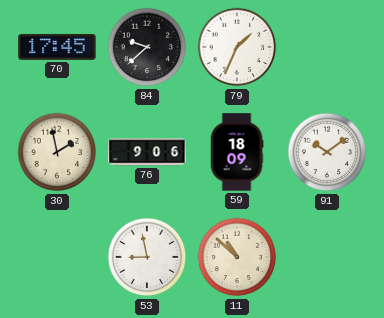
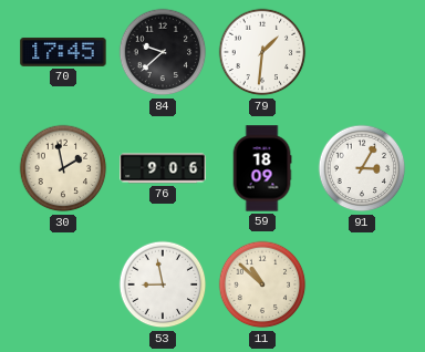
79: 1:34 -> 1:31
91: 10:09 -> 3:05
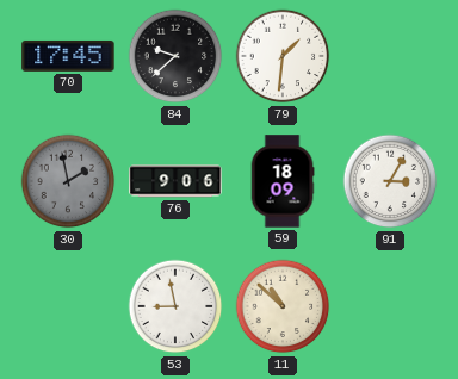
30 dial: cream -> grey
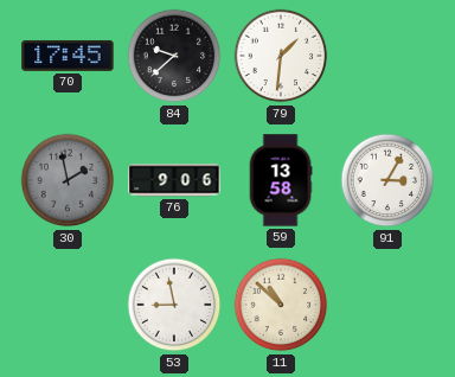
59: 18:09 -> 13:58
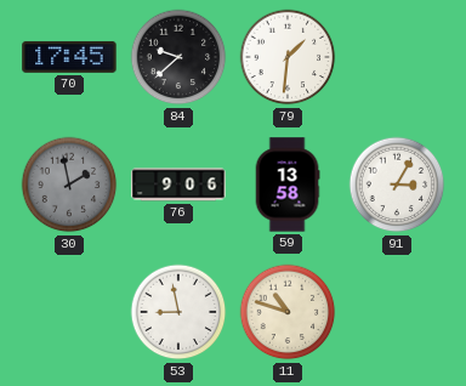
11: 10:52 -> 10:48
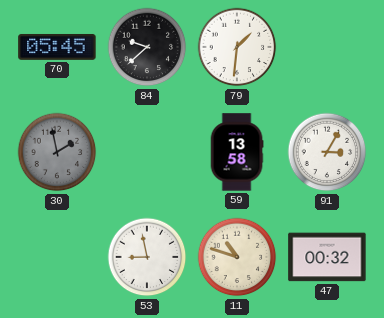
70: 17:45 -> 05:45
76: 9:06 -> none
47: none -> 00:32
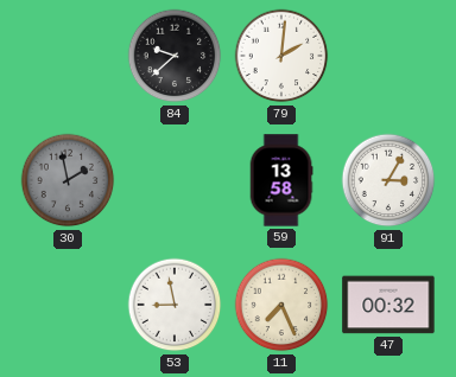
70: 05:45 -> none
79: 1:31 -> 2:01
11: 10:48 -> 7:26
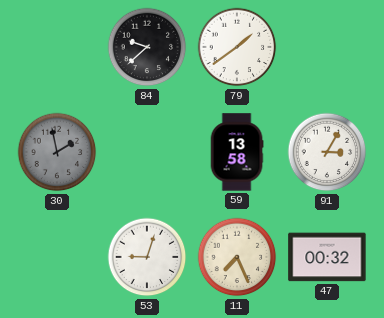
79: 2:01 -> 1:39
53: 8:58 -> 9:03
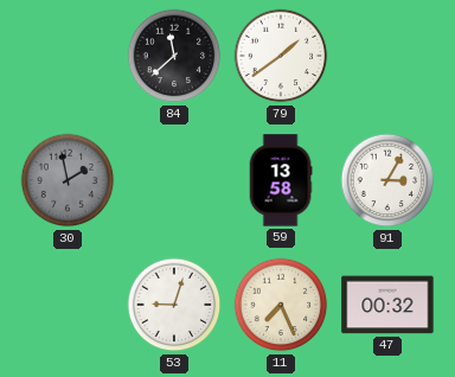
84: 9:38 -> 11:38
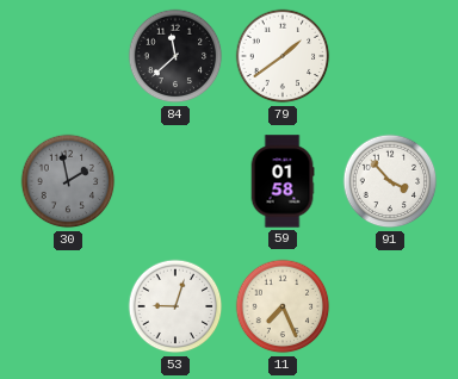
59: 13:58 -> 01:58
91: 3:05 -> 3:53
47: 00:32 -> none
